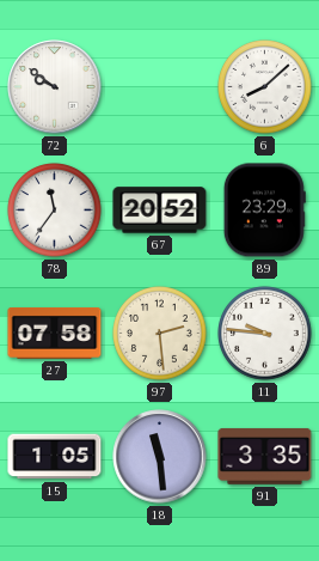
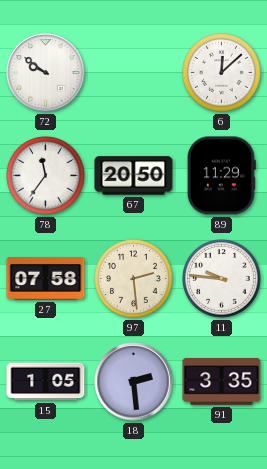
6: 8:08 -> 12:08
67: 20:52 -> 20:50
89: 23:29 -> 11:29
18: 11:29 -> 2:29
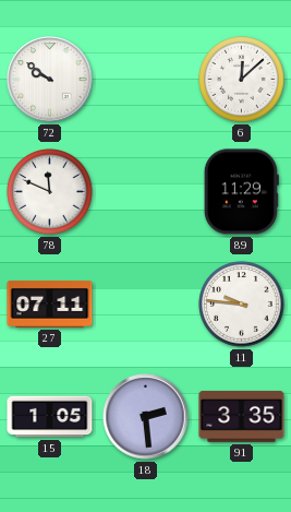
78: 11:36 -> 11:49
67: 20:50 -> none
27: 07:58 -> 07:11
97: 2:29 -> none
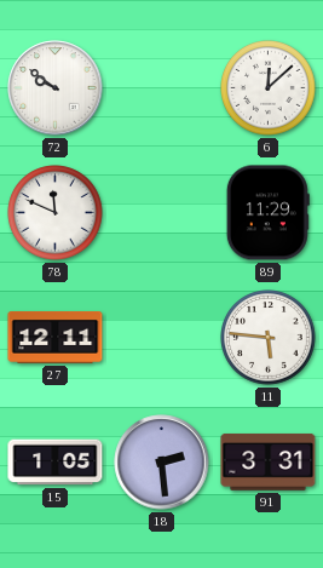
27: 07:11 -> 12:11
11: 9:46 -> 5:46
91: 3:35 -> 3:31
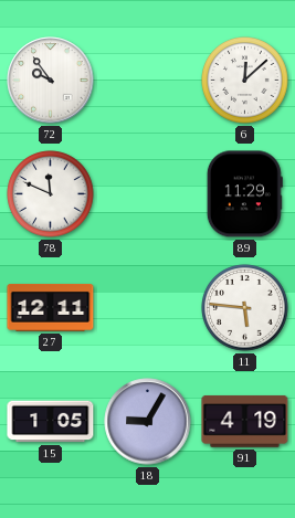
72: 9:51 -> 9:54
18: 2:29 -> 9:05
91: 3:31 -> 4:19
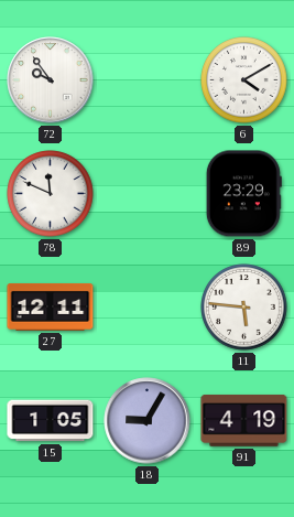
6: 12:08 -> 4:10
89: 11:29 -> 23:29
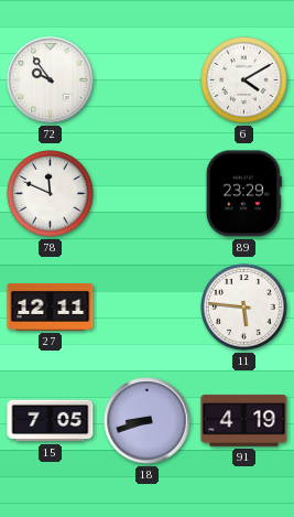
15: 1:05 -> 7:05
18: 9:05 -> 8:42
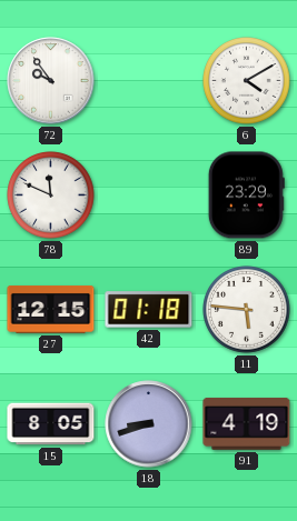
27: 12:11 -> 12:15
42: none -> 01:18
15: 7:05 -> 8:05
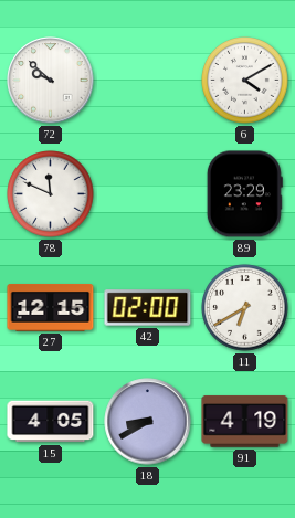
72: 9:54 -> 9:52
42: 01:18 -> 02:00
11: 5:46 -> 6:40
15: 8:05 -> 4:05
18: 8:42 -> 8:40
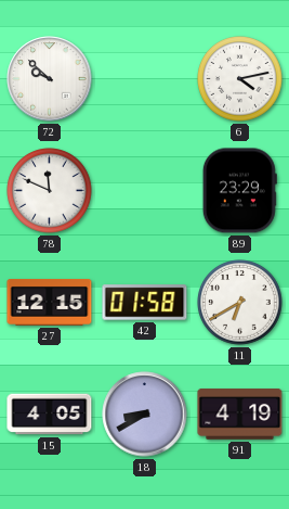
6: 4:10 -> 4:13
42: 02:00 -> 01:58
